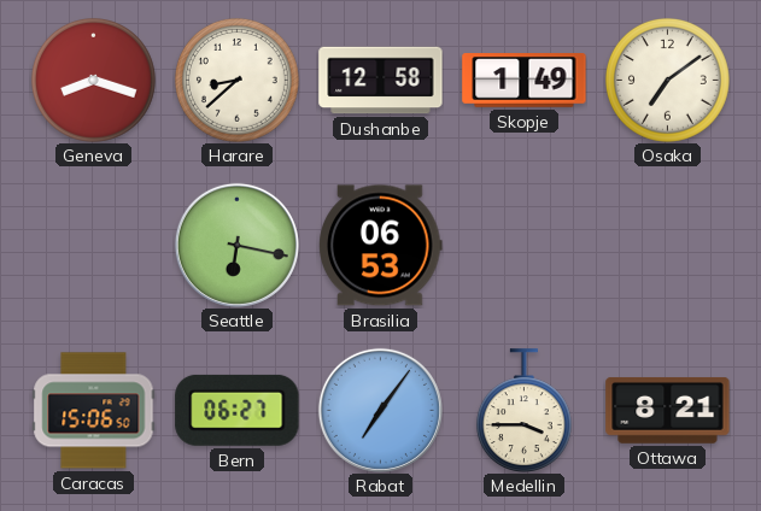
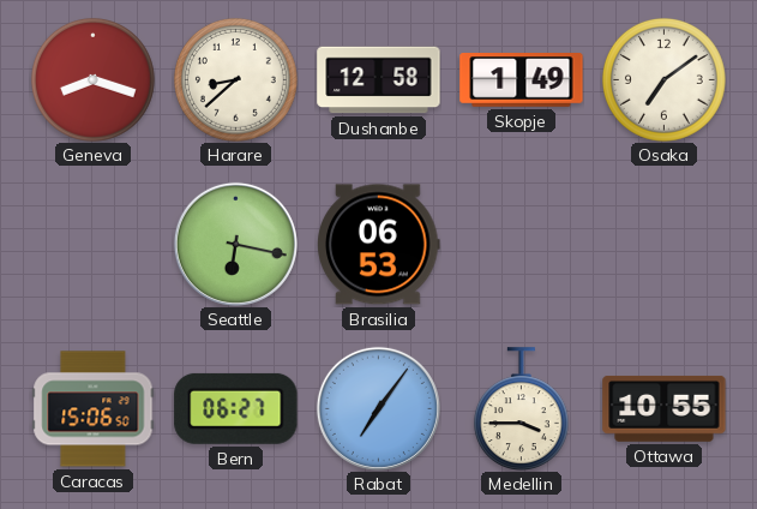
Ottawa: 8:21 -> 10:55
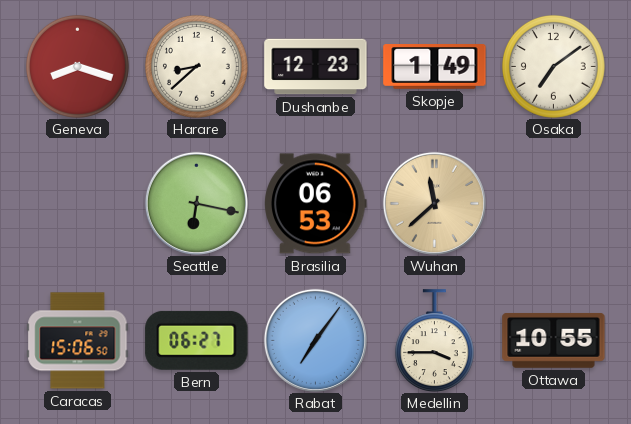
Dushanbe: 12:58 -> 12:23
Wuhan: none -> 11:38
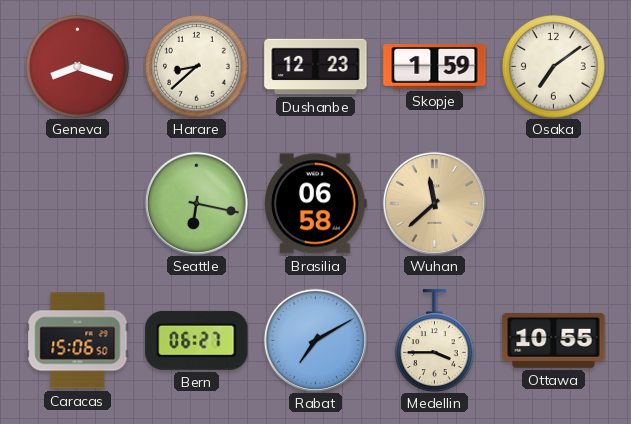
Skopje: 1:49 -> 1:59
Brasilia: 06:53 -> 06:58
Rabat: 7:06 -> 7:10
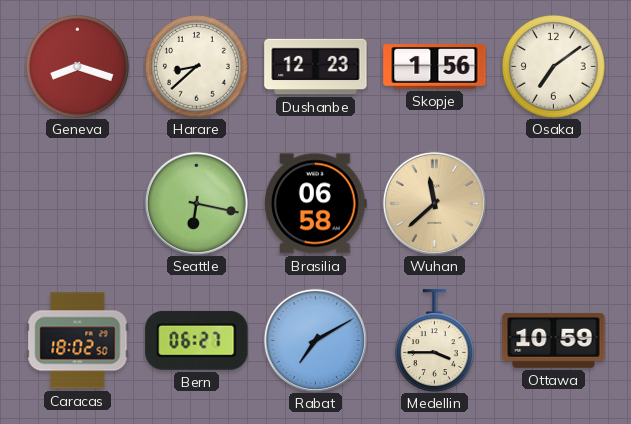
Skopje: 1:59 -> 1:56
Caracas: 15:06 -> 18:02
Ottawa: 10:55 -> 10:59
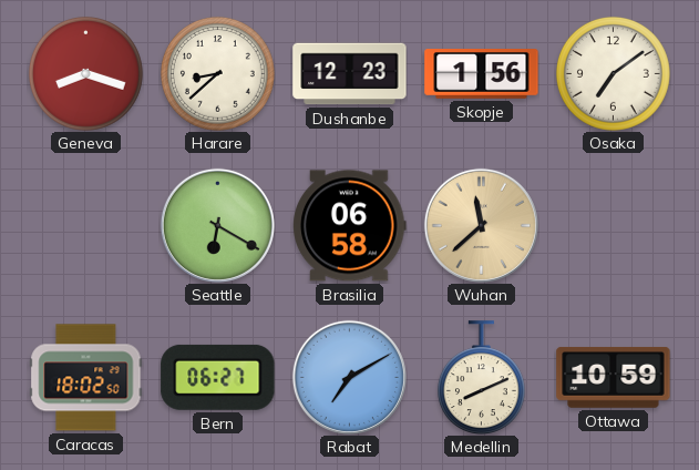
Seattle: 6:17 -> 6:20
Medellin: 3:45 -> 8:11
